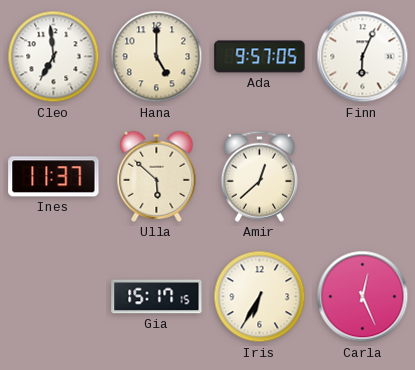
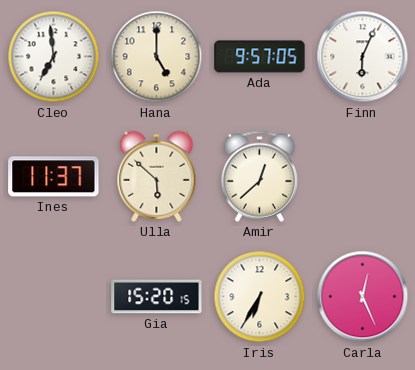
Gia: 15:17 -> 15:20
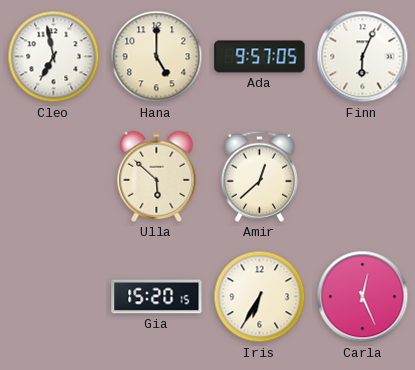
Cleo: 6:59 -> 6:58
Ines: 11:37 -> none
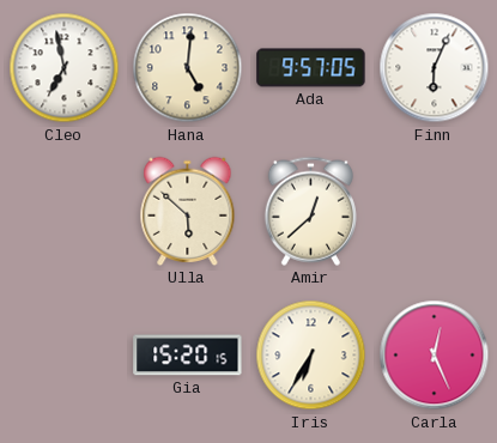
Hana: 5:00 -> 5:01
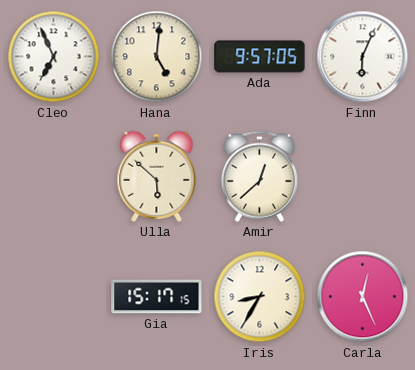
Cleo: 6:58 -> 6:56
Gia: 15:20 -> 15:17
Iris: 6:35 -> 8:35
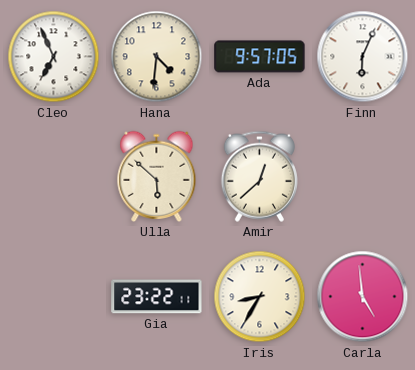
Hana: 5:01 -> 4:31
Gia: 15:17 -> 23:22
Carla: 12:26 -> 4:59
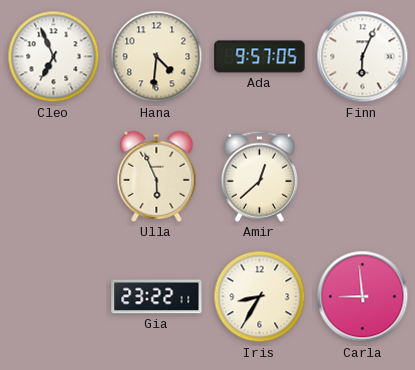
Ulla: 5:52 -> 5:56
Carla: 4:59 -> 8:59
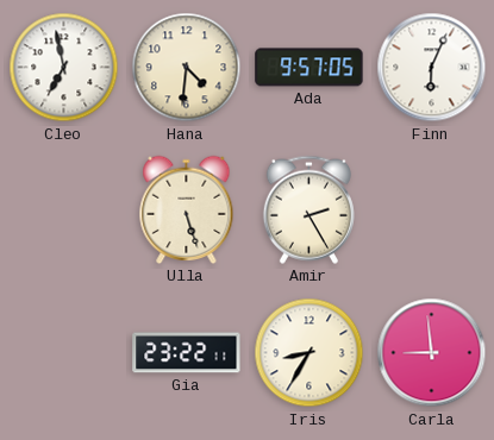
Cleo: 6:56 -> 6:58
Ulla: 5:56 -> 5:27
Amir: 12:38 -> 2:25
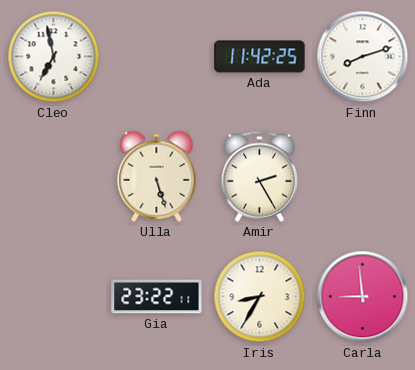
Hana: 4:31 -> none
Ada: 9:57 -> 11:42
Finn: 6:04 -> 8:12
